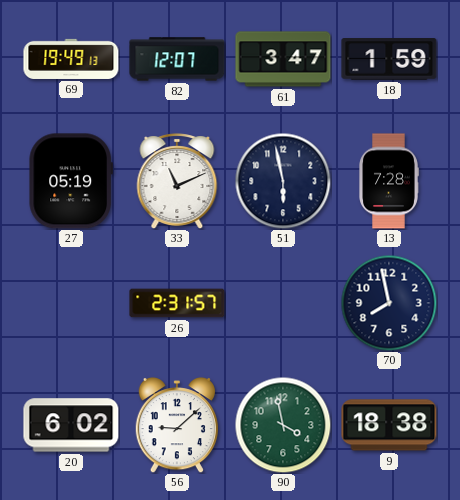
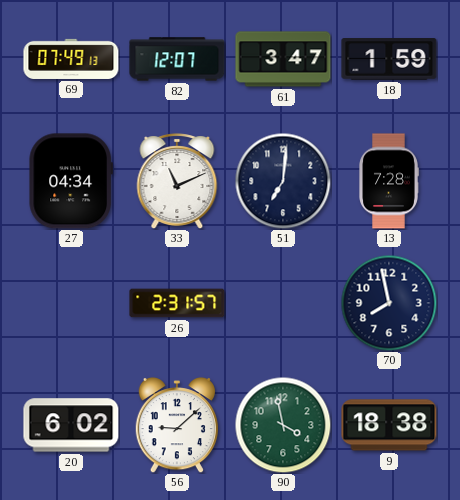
69: 19:49 -> 07:49
27: 05:19 -> 04:34
51: 5:58 -> 7:01
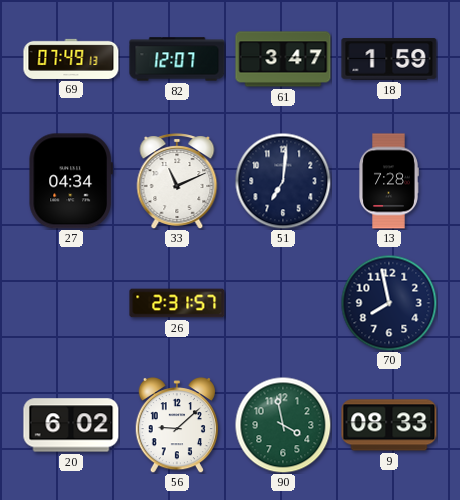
9: 18:38 -> 08:33
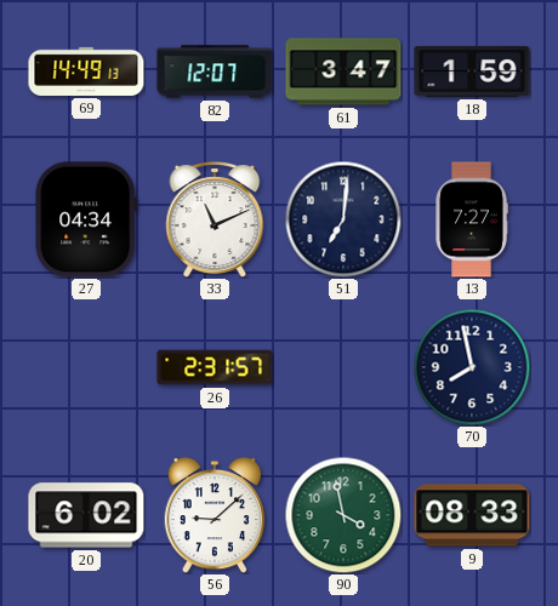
69: 07:49 -> 14:49
13: 7:28 -> 7:27
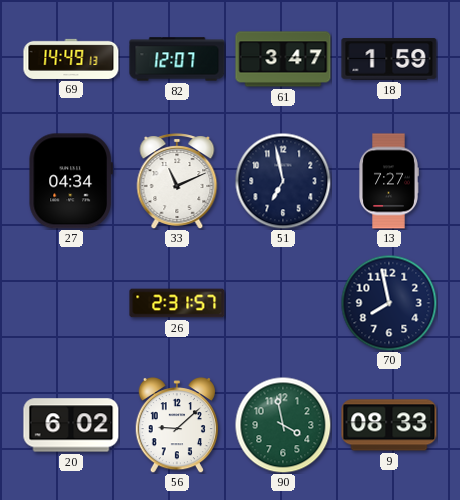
51: 7:01 -> 6:58
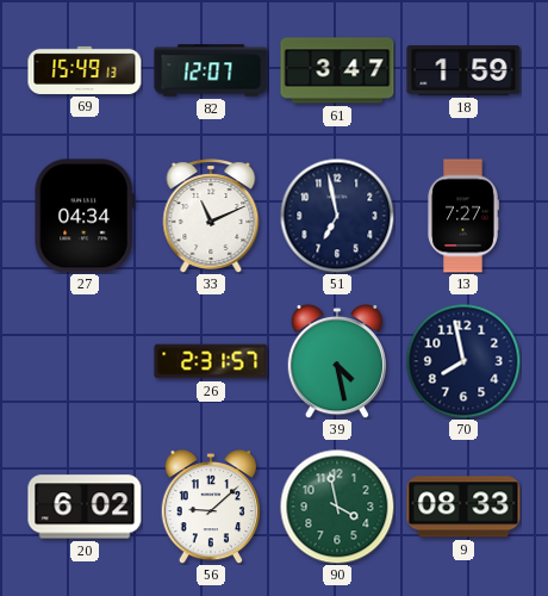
69: 14:49 -> 15:49
39: none -> 4:28
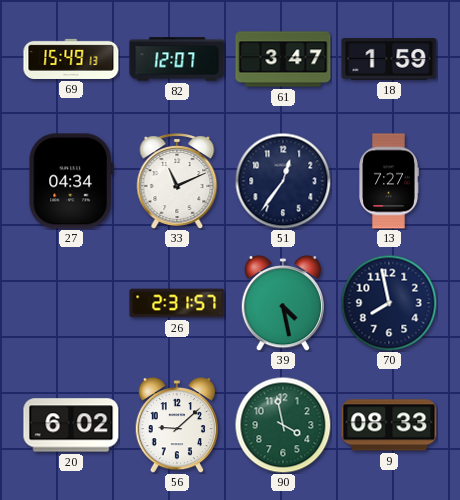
51: 6:58 -> 12:36
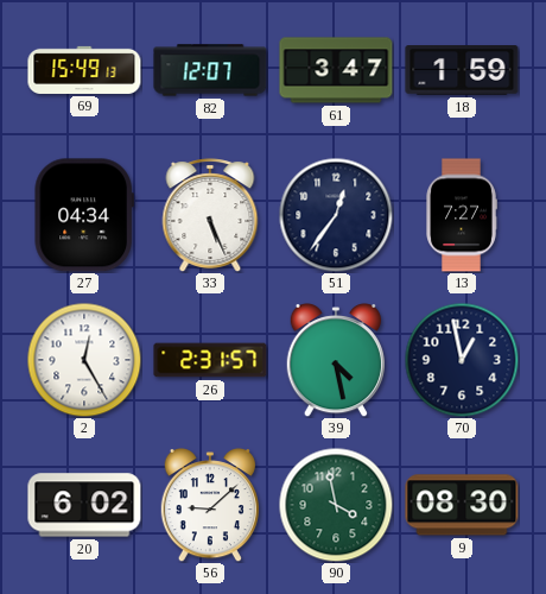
33: 11:11 -> 5:26
2: none -> 12:25
70: 7:58 -> 12:58
9: 08:33 -> 08:30
